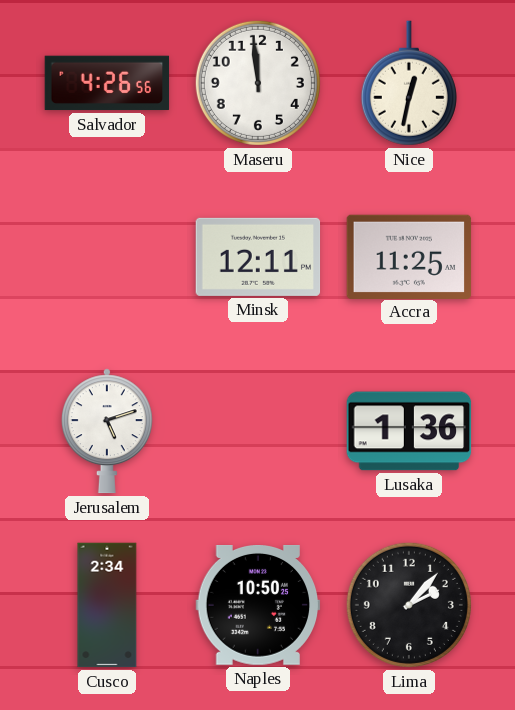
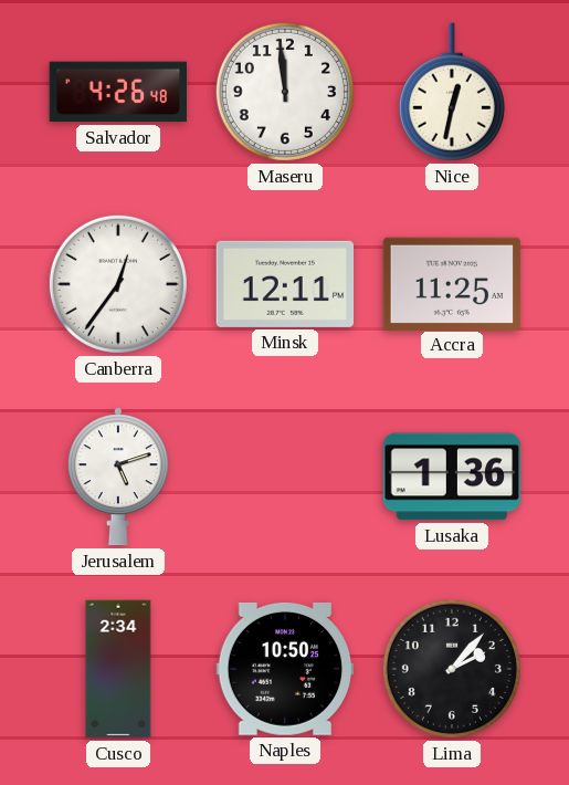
Salvador: 4:26:56 -> 4:26:48
Canberra: none -> 12:36
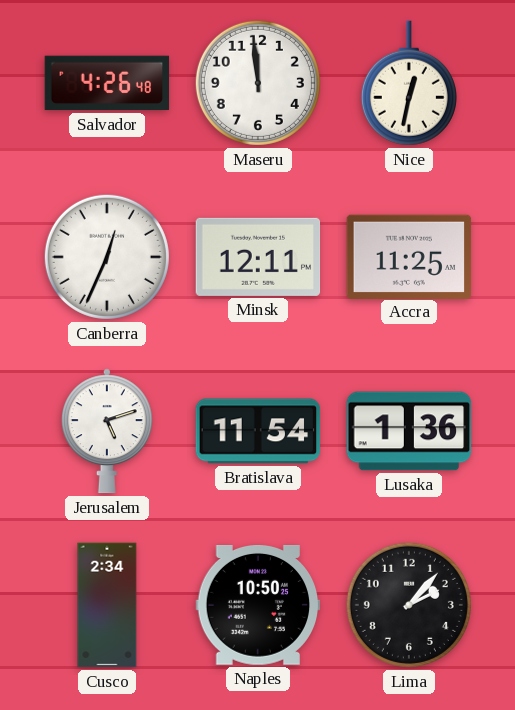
Canberra: 12:36 -> 12:34
Bratislava: none -> 11:54
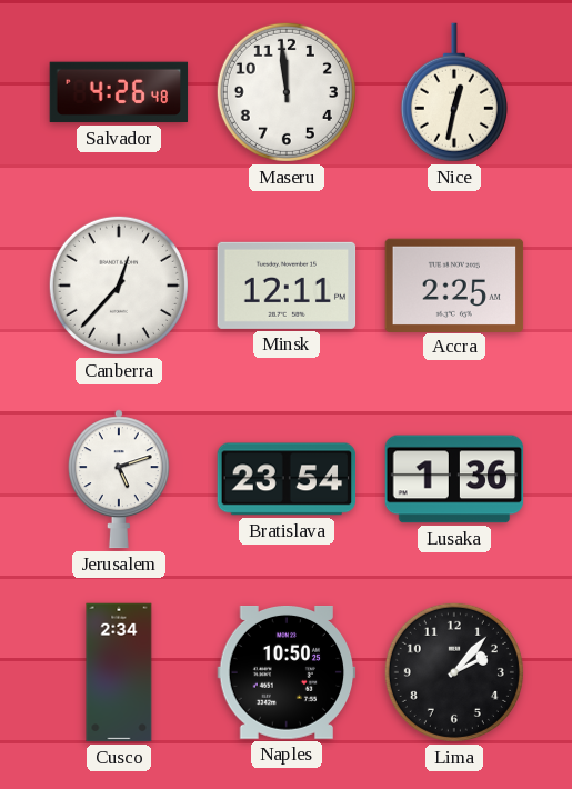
Canberra: 12:34 -> 12:37
Accra: 11:25 -> 2:25
Bratislava: 11:54 -> 23:54
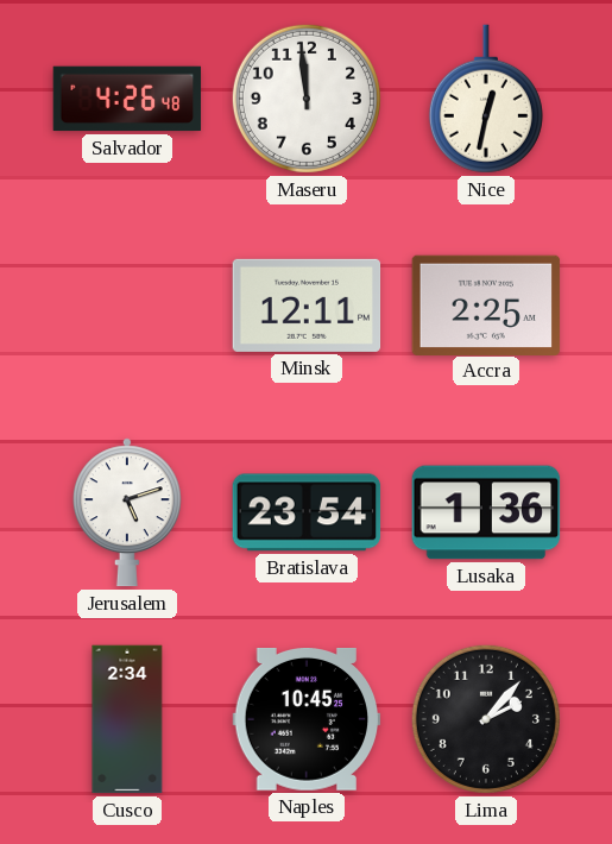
Canberra: 12:37 -> none
Naples: 10:50 -> 10:45
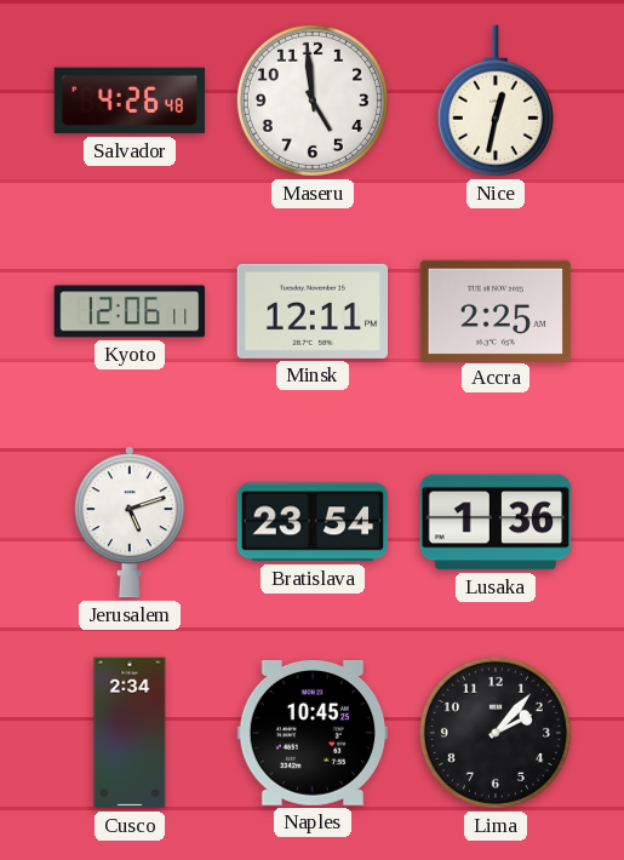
Maseru: 11:59 -> 4:59
Kyoto: none -> 12:06
